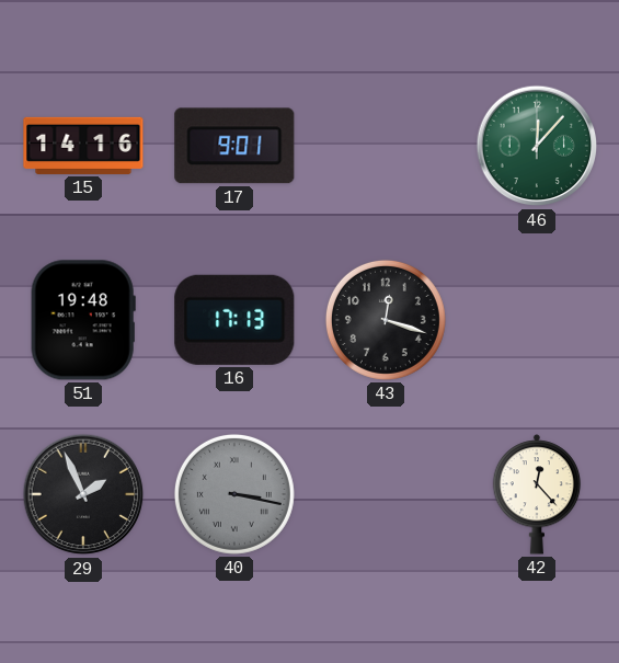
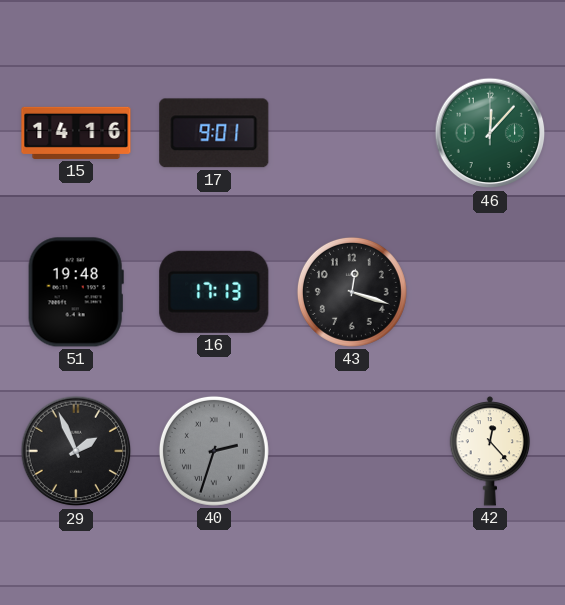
40: 3:17 -> 2:33
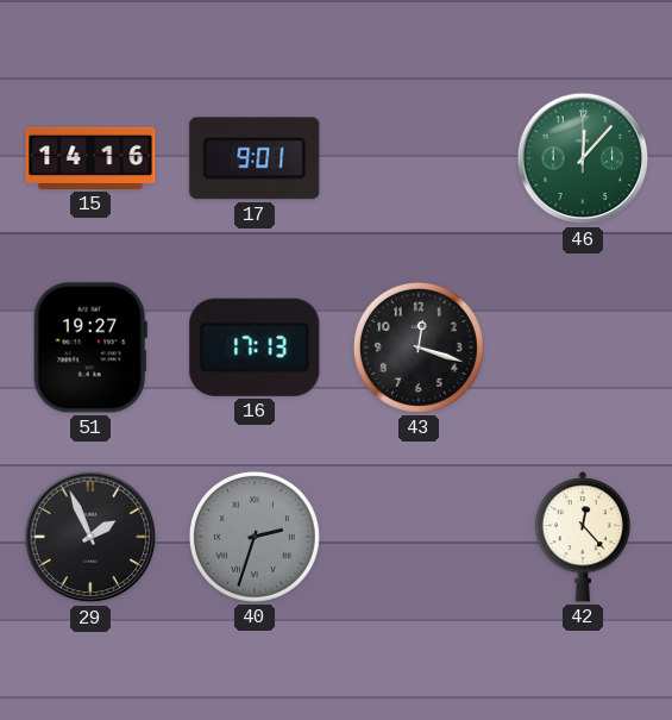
51: 19:48 -> 19:27
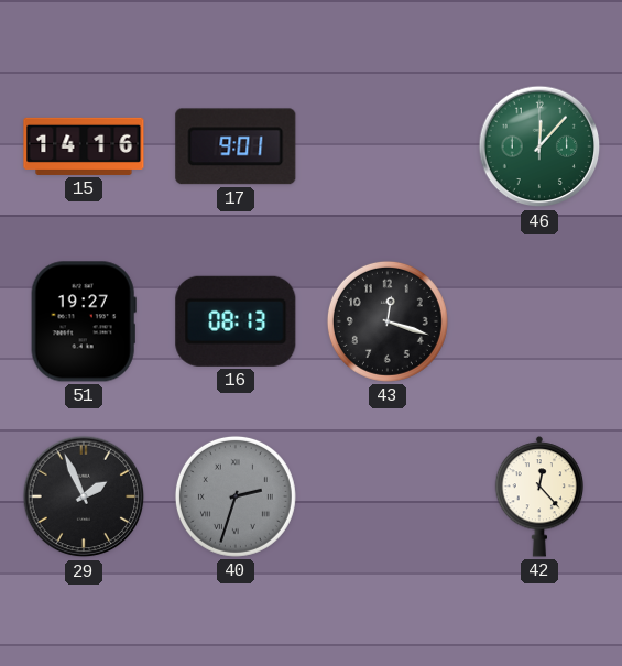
16: 17:13 -> 08:13
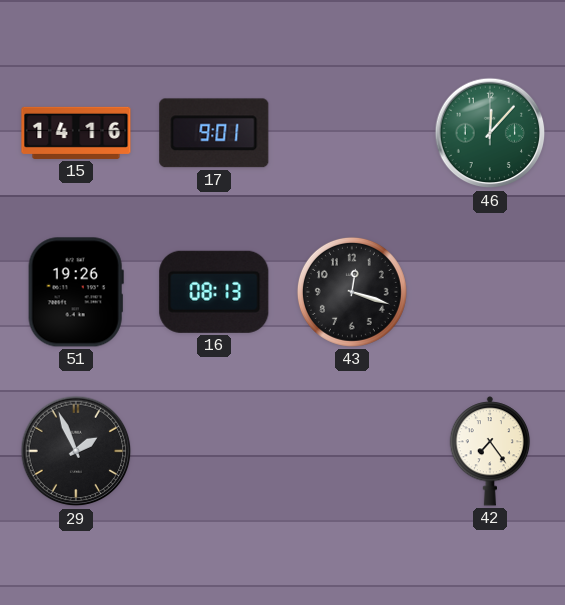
51: 19:27 -> 19:26
40: 2:33 -> none
42: 12:23 -> 7:24
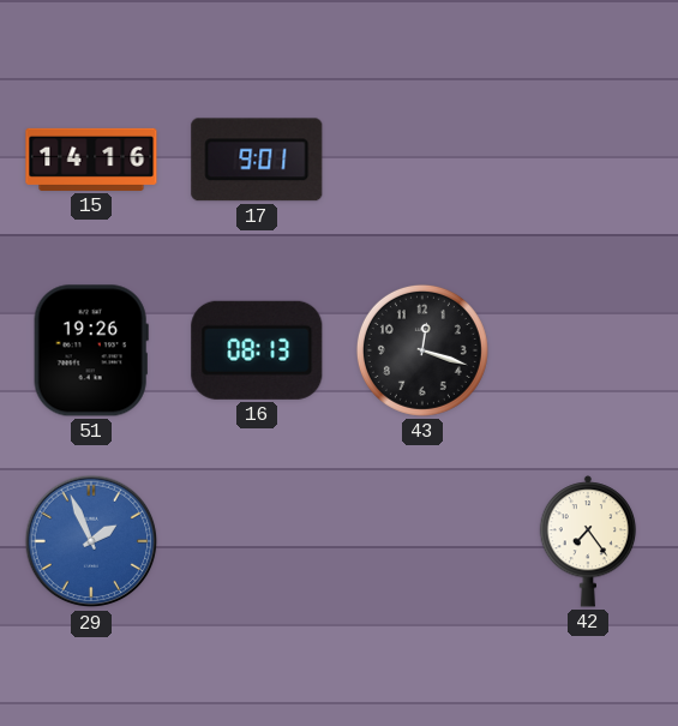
46: 12:07 -> none
29 dial: black -> blue
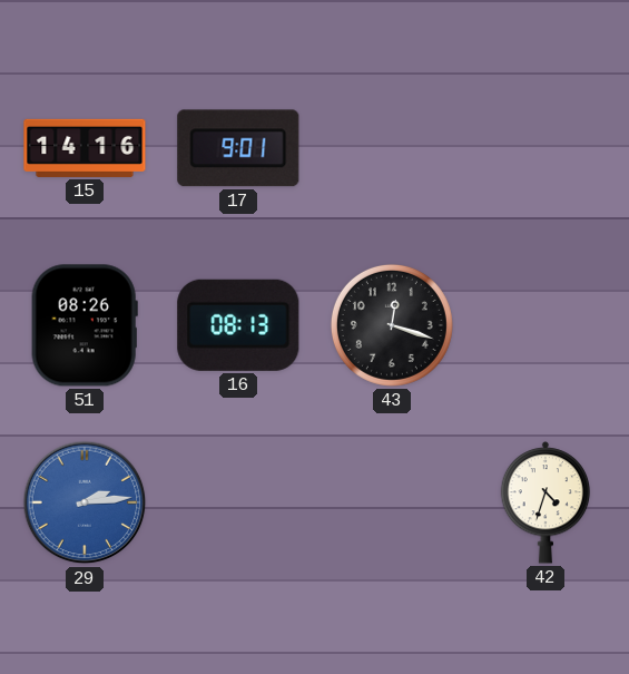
51: 19:26 -> 08:26
29: 1:56 -> 2:14
42: 7:24 -> 4:33
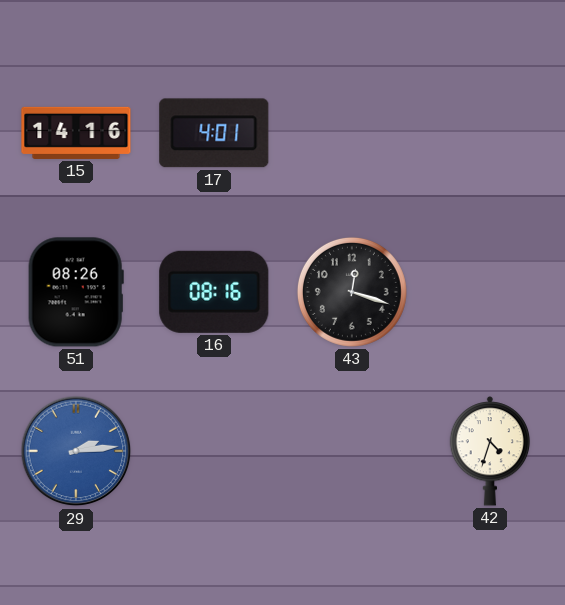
17: 9:01 -> 4:01
16: 08:13 -> 08:16
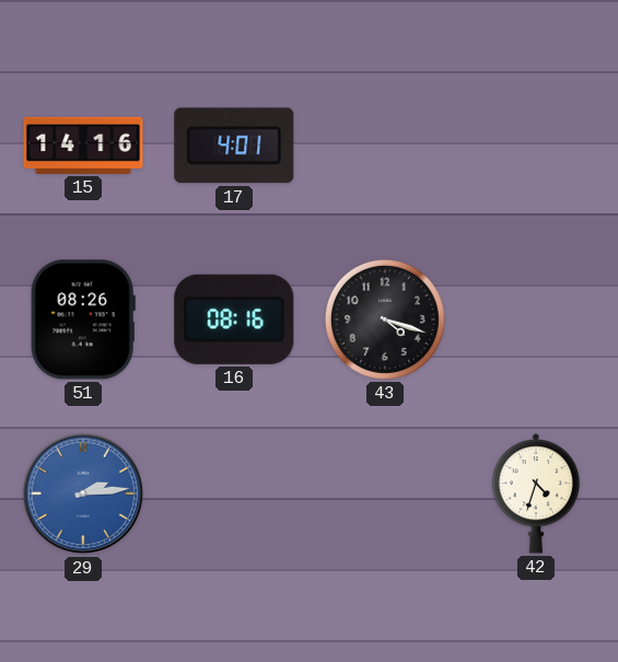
43: 12:18 -> 4:18
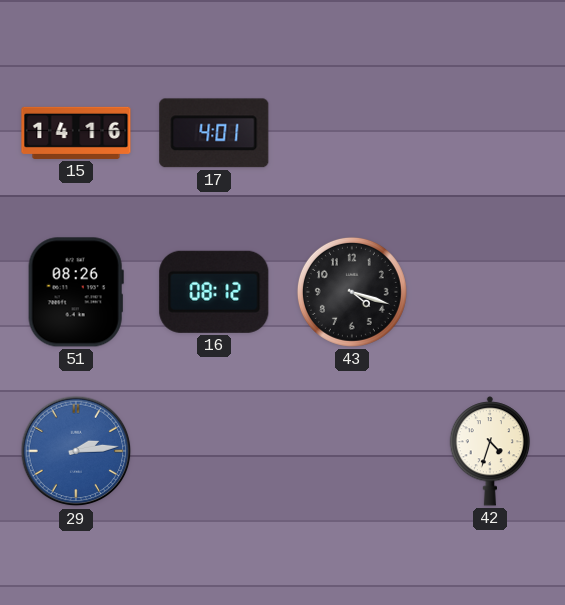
16: 08:16 -> 08:12
